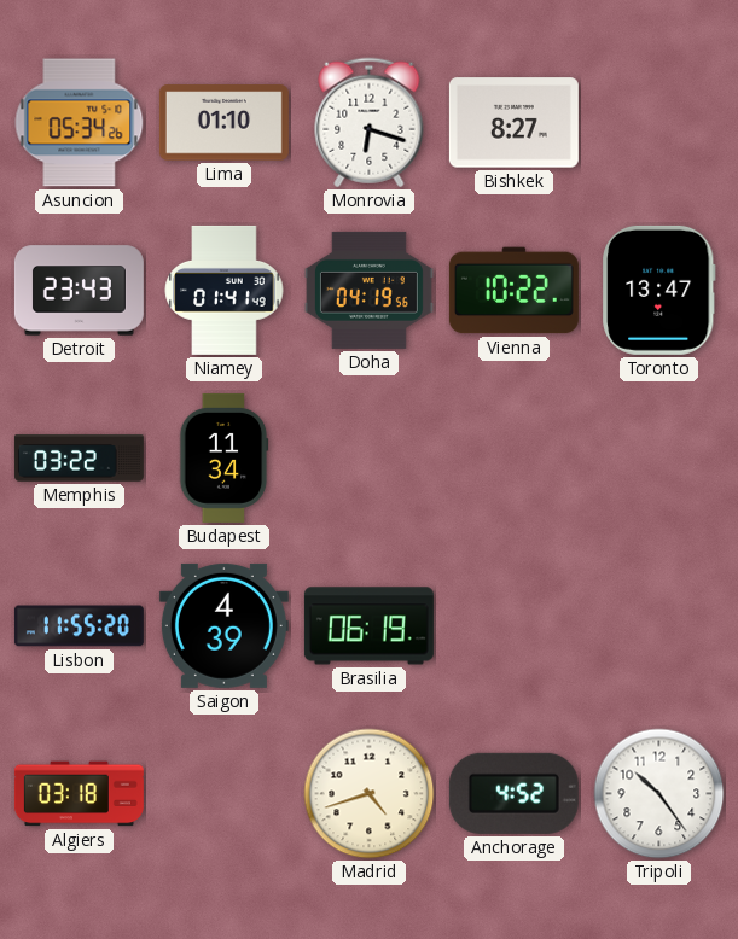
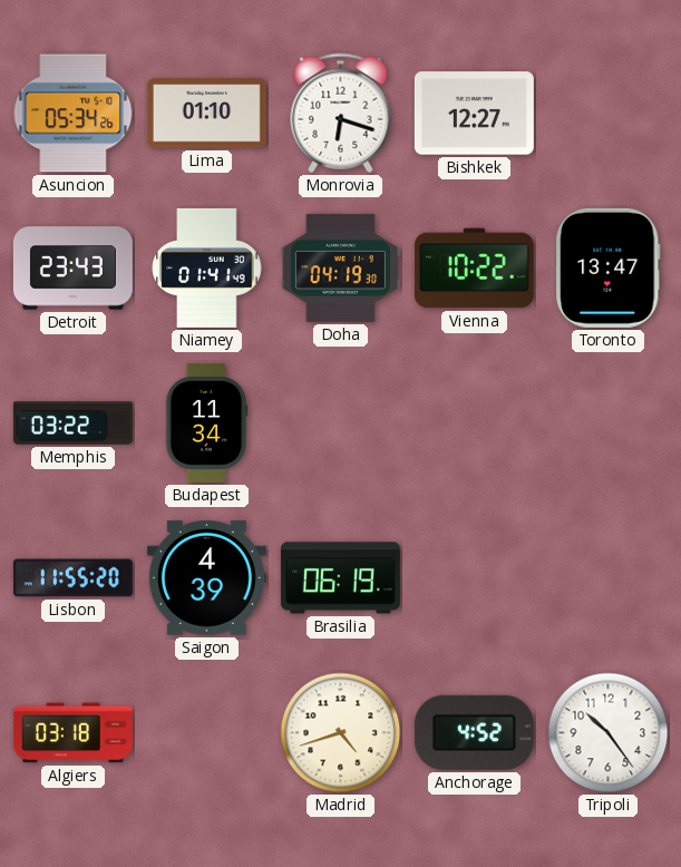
Bishkek: 8:27 -> 12:27
Doha: 04:19:56 -> 04:19:30
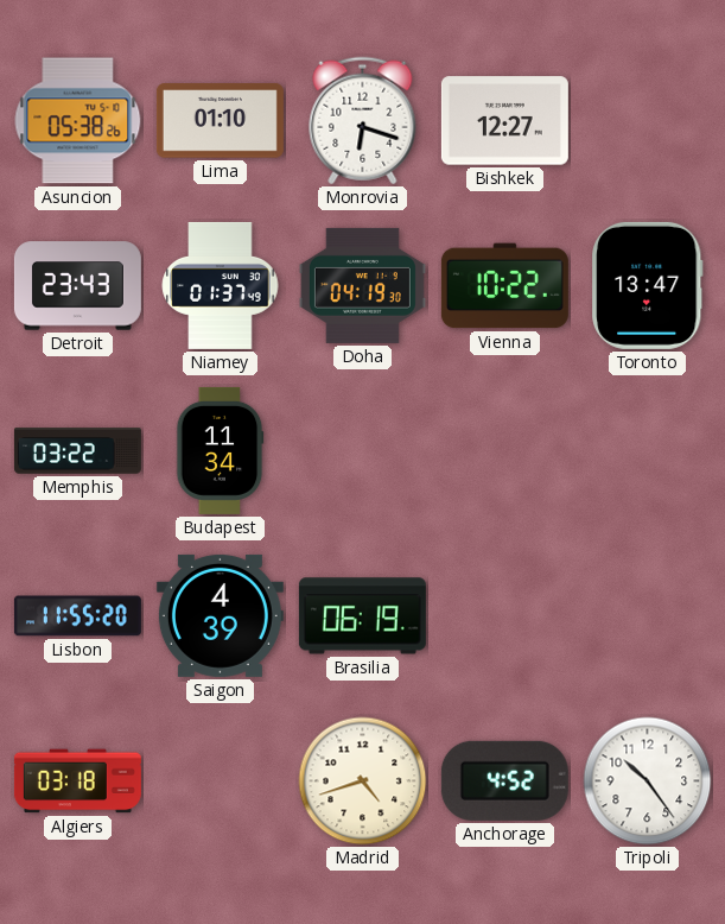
Asuncion: 05:34 -> 05:38
Niamey: 01:41 -> 01:37
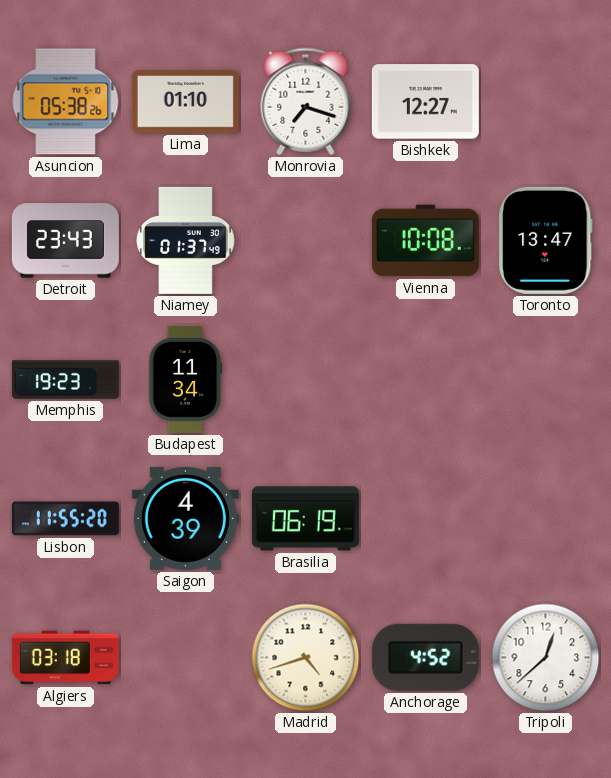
Monrovia: 6:18 -> 7:18
Doha: 04:19 -> none
Vienna: 10:22 -> 10:08
Memphis: 03:22 -> 19:23
Tripoli: 10:24 -> 12:38
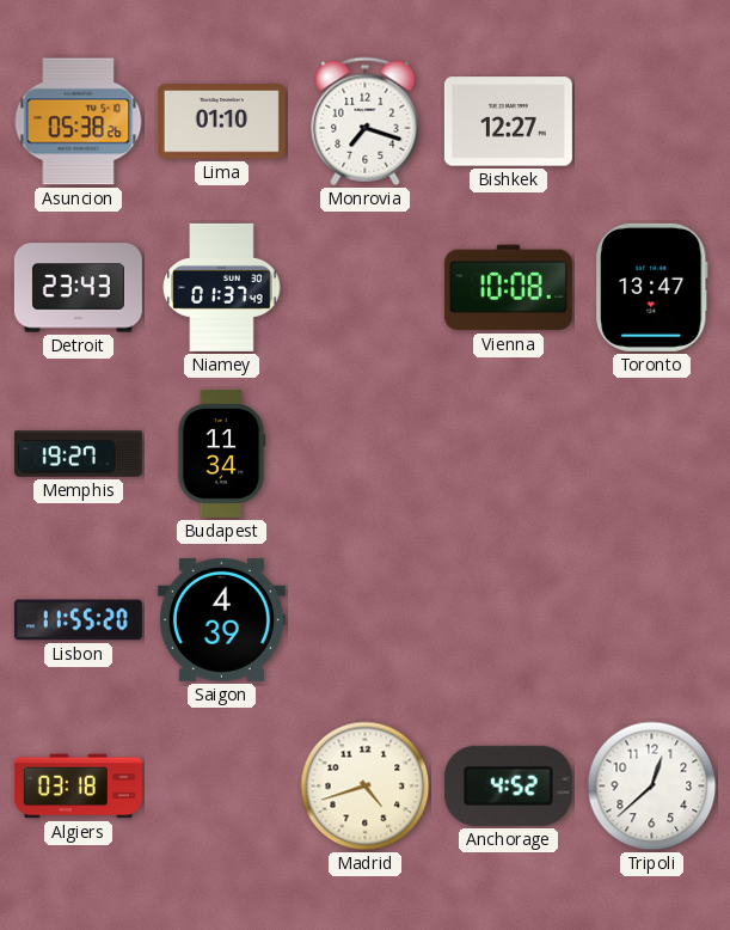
Memphis: 19:23 -> 19:27
Brasilia: 06:19 -> none
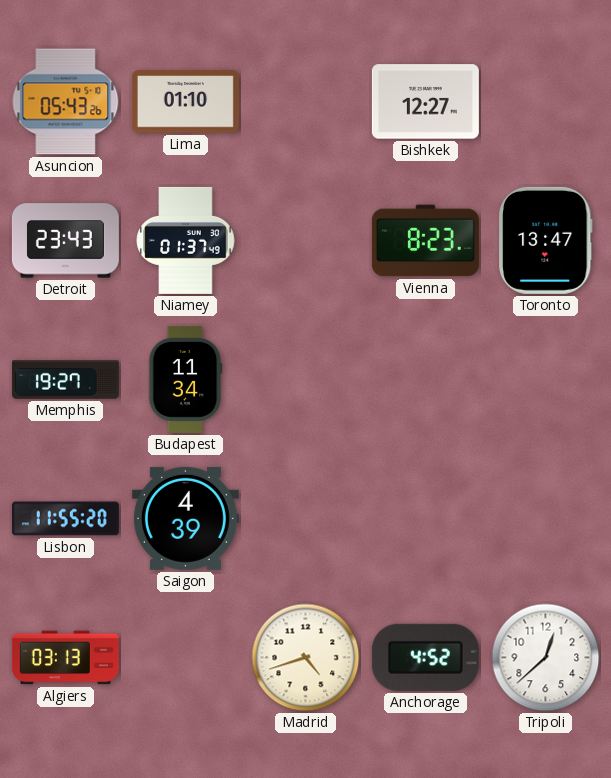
Asuncion: 05:38 -> 05:43
Monrovia: 7:18 -> none
Vienna: 10:08 -> 8:23
Algiers: 03:18 -> 03:13
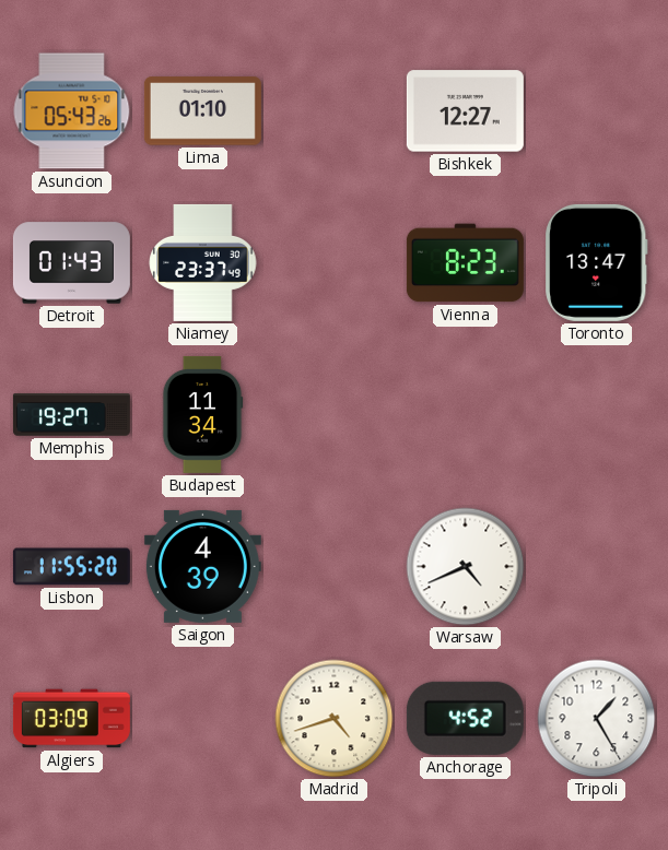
Detroit: 23:43 -> 01:43
Niamey: 01:37 -> 23:37
Warsaw: none -> 4:41
Algiers: 03:13 -> 03:09
Tripoli: 12:38 -> 1:25
